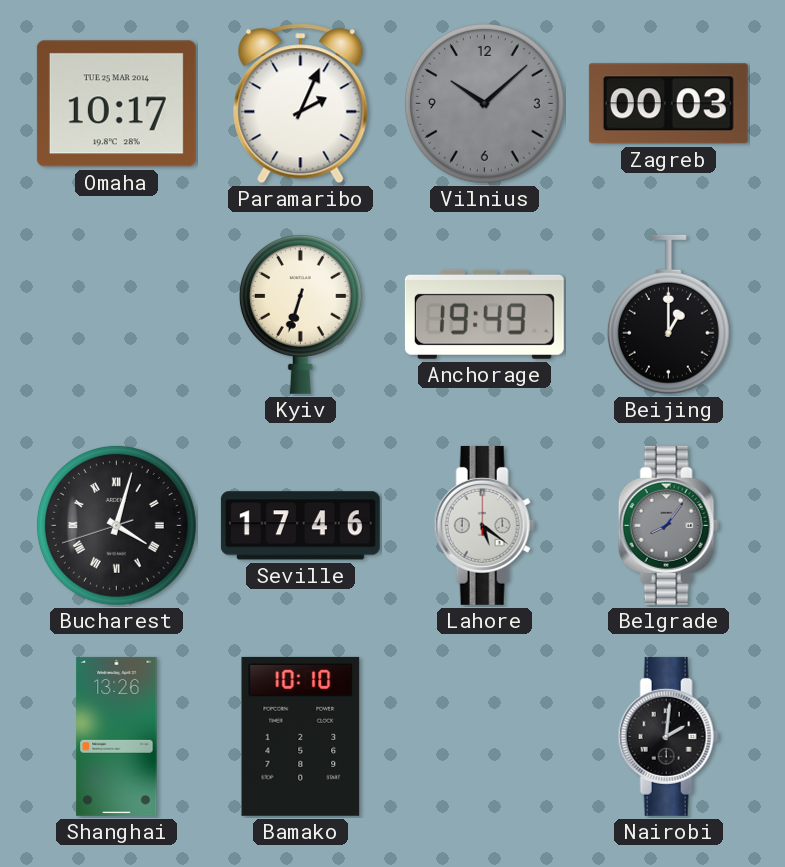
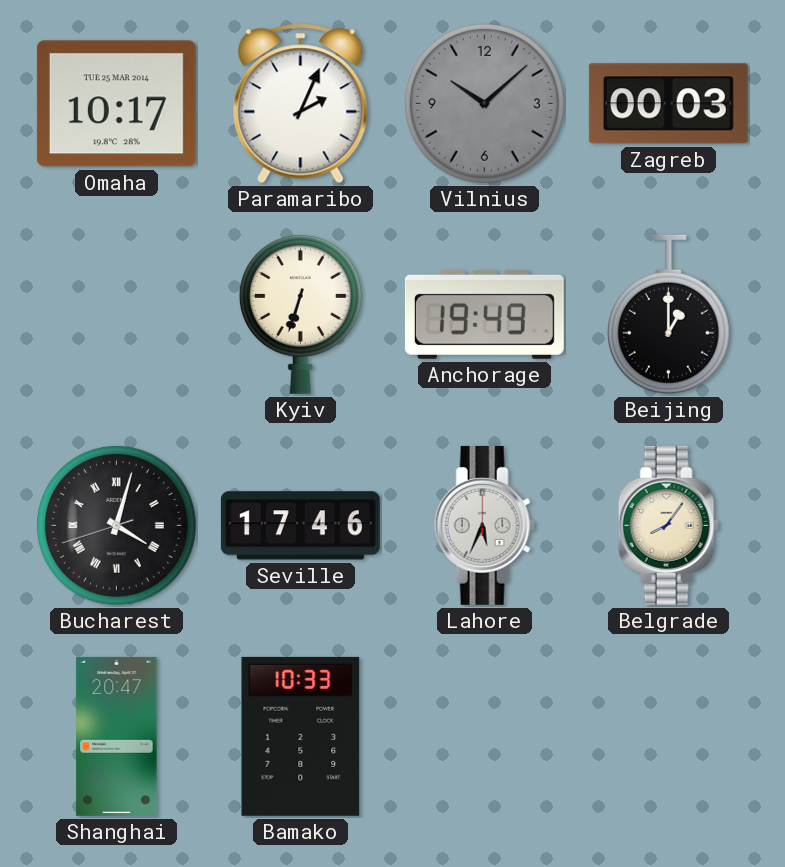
Lahore: 5:21 -> 5:34
Belgrade dial: grey -> cream
Shanghai: 13:26 -> 20:47
Bamako: 10:10 -> 10:33
Nairobi: 2:01 -> none
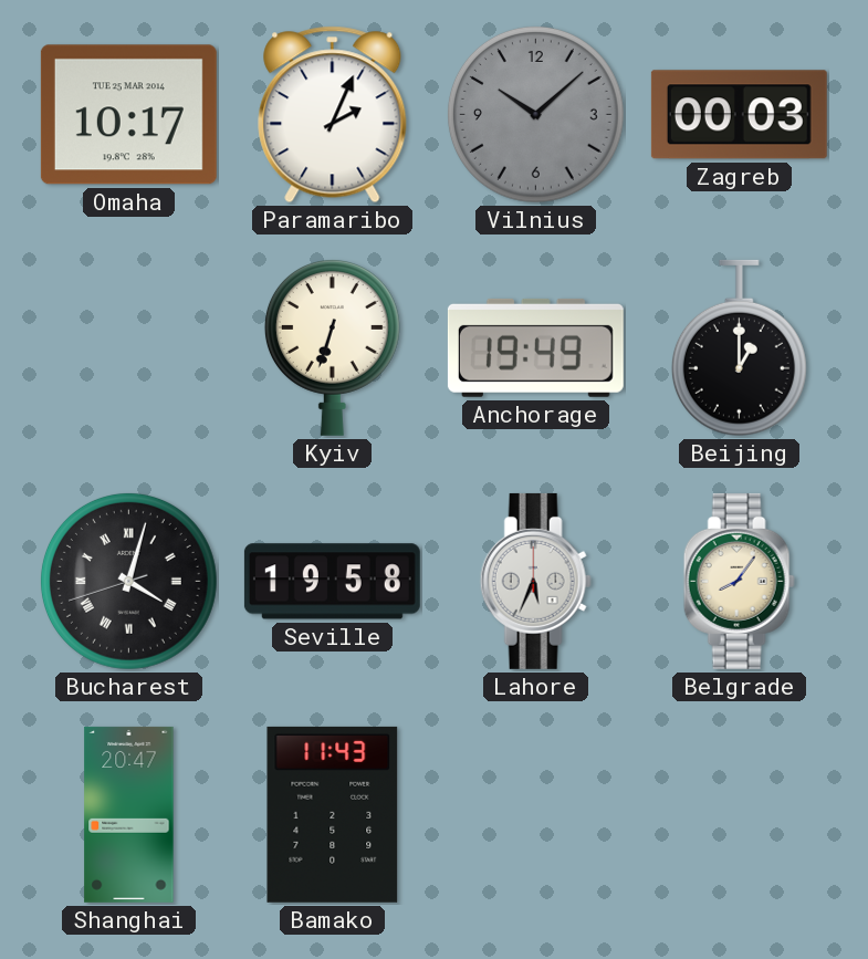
Seville: 17:46 -> 19:58
Bamako: 10:33 -> 11:43
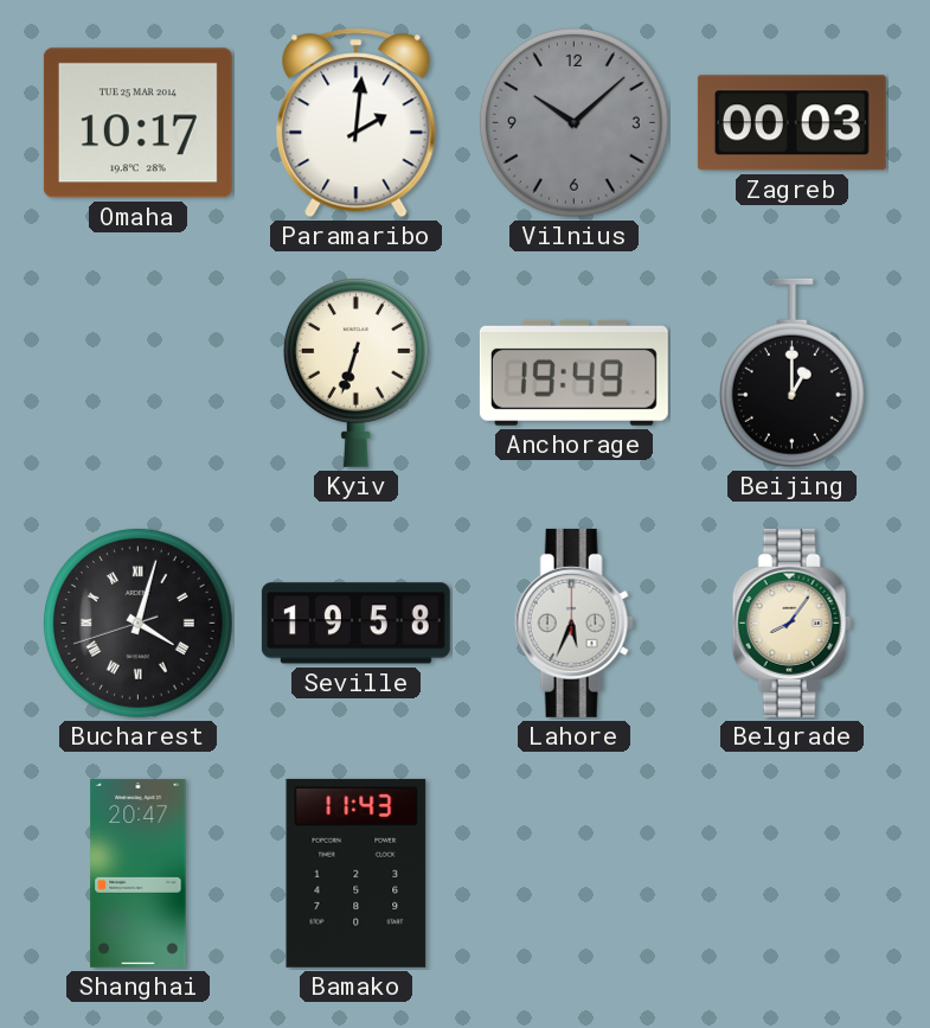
Paramaribo: 2:04 -> 2:01
